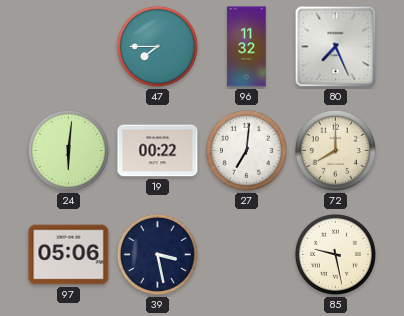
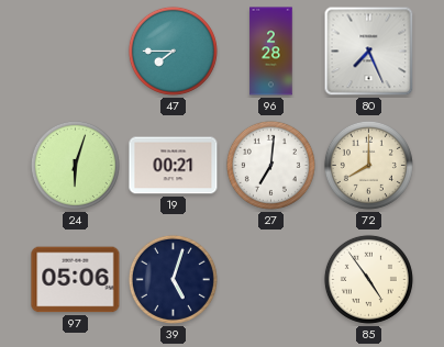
96: 11:32 -> 2:28
24: 6:01 -> 6:03
19: 00:22 -> 00:21
39: 3:28 -> 5:03
85: 9:28 -> 4:54
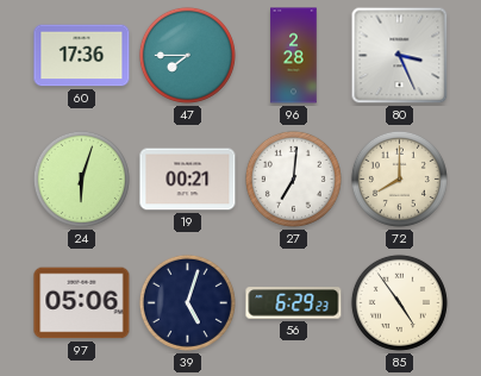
60: none -> 17:36
80: 7:26 -> 3:26
56: none -> 6:29
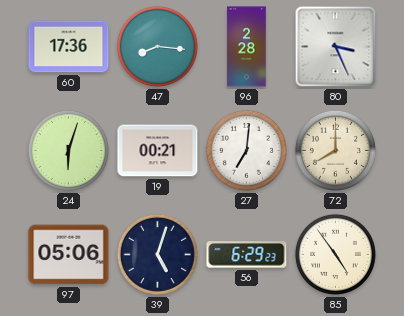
47: 7:45 -> 8:16
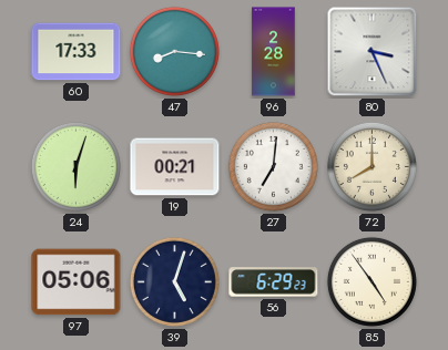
60: 17:36 -> 17:33
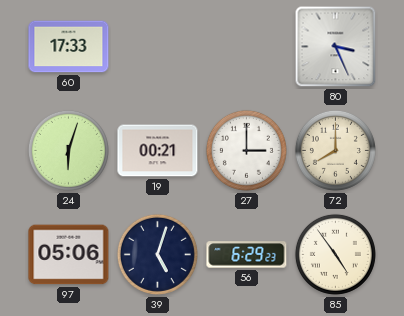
47: 8:16 -> none
96: 2:28 -> none
27: 7:01 -> 3:00
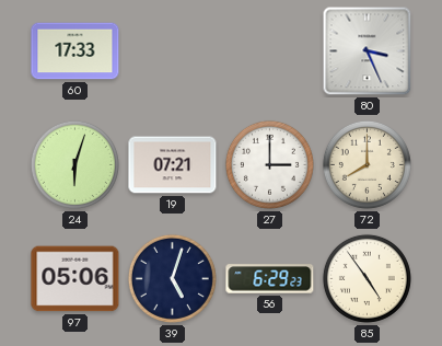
19: 00:21 -> 07:21
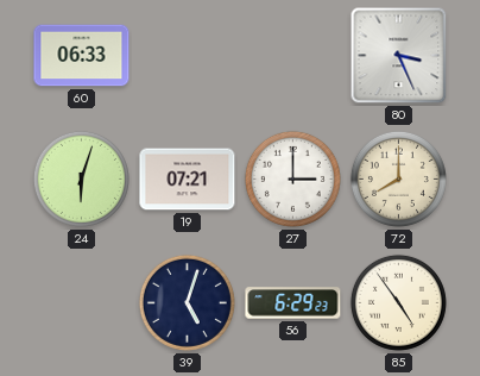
60: 17:33 -> 06:33
97: 05:06 -> none
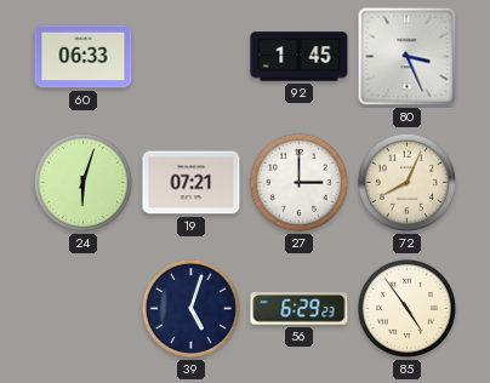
92: none -> 1:45
72: 8:00 -> 8:04
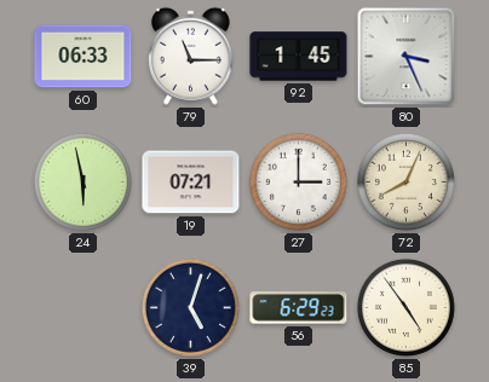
79: none -> 11:15
24: 6:03 -> 5:58
